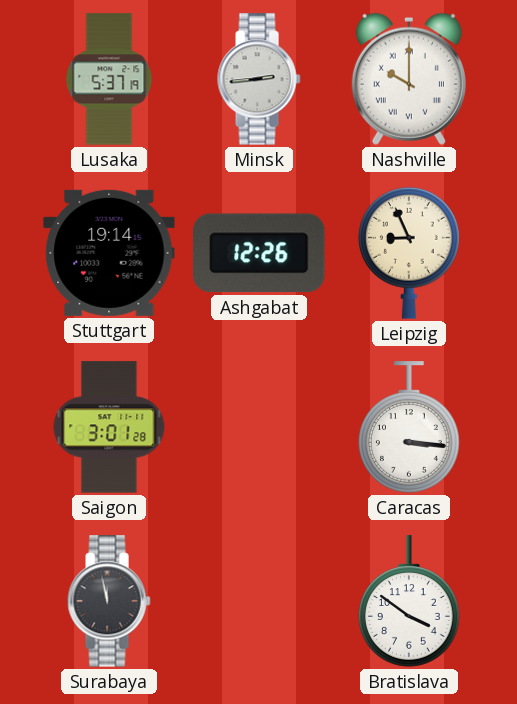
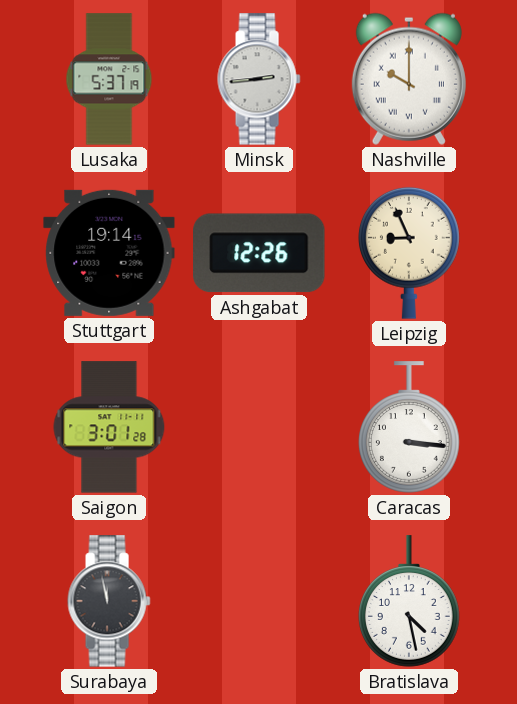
Bratislava: 3:51 -> 4:28
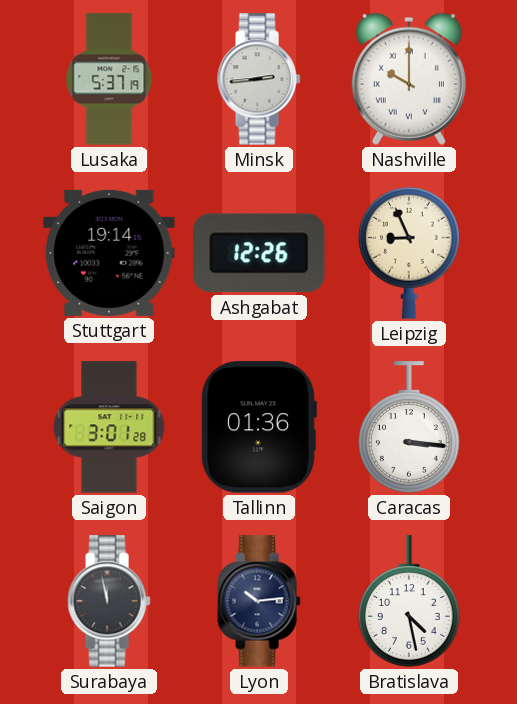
Tallinn: none -> 01:36
Lyon: none -> 10:14
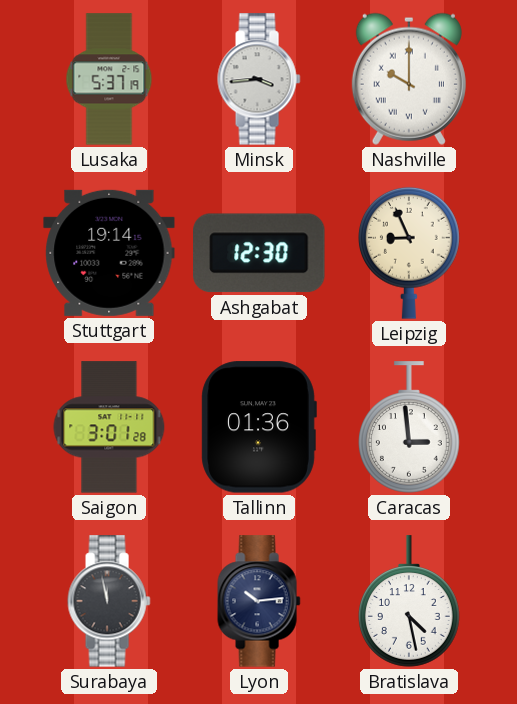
Minsk: 2:44 -> 3:44
Ashgabat: 12:26 -> 12:30
Caracas: 3:16 -> 2:59
